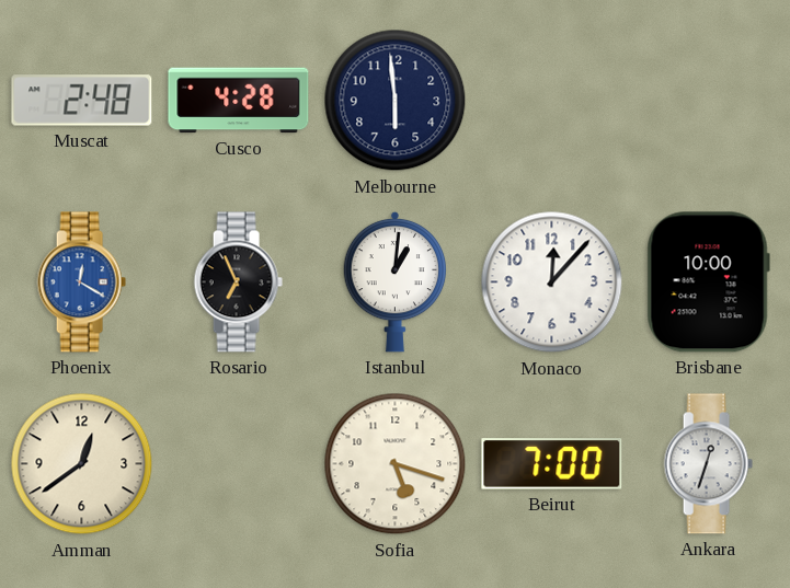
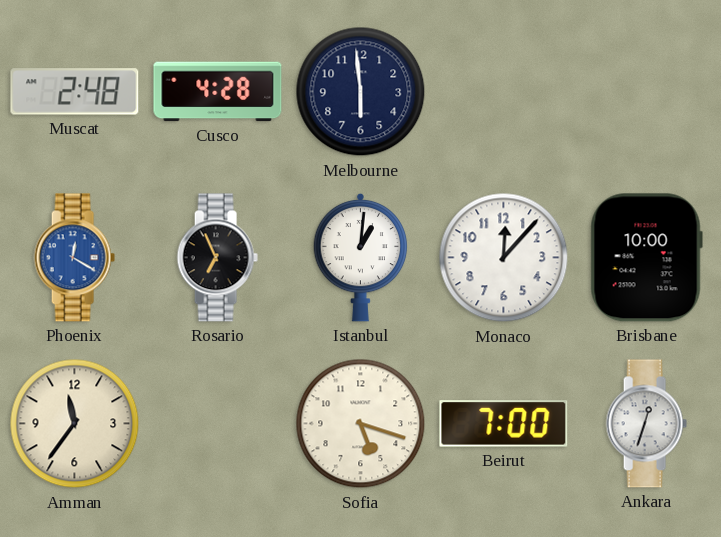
Amman: 12:39 -> 11:36
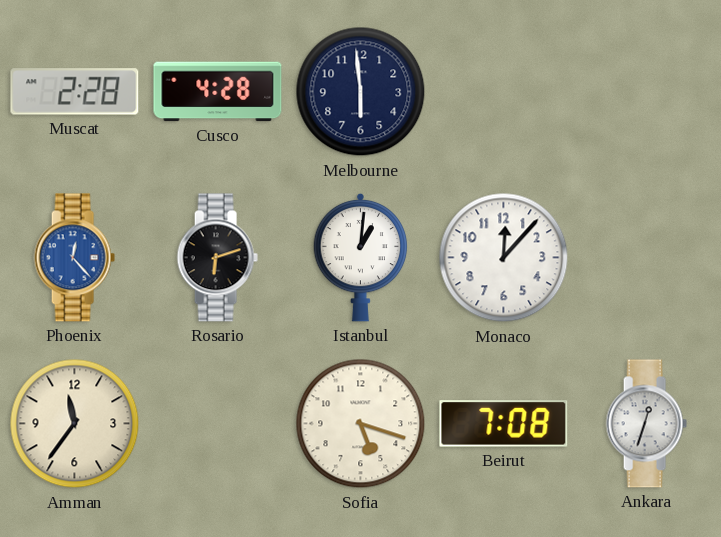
Muscat: 2:48 -> 2:28
Phoenix: 12:20 -> 12:23
Rosario: 6:56 -> 6:12
Brisbane: 10:00 -> none
Beirut: 7:00 -> 7:08
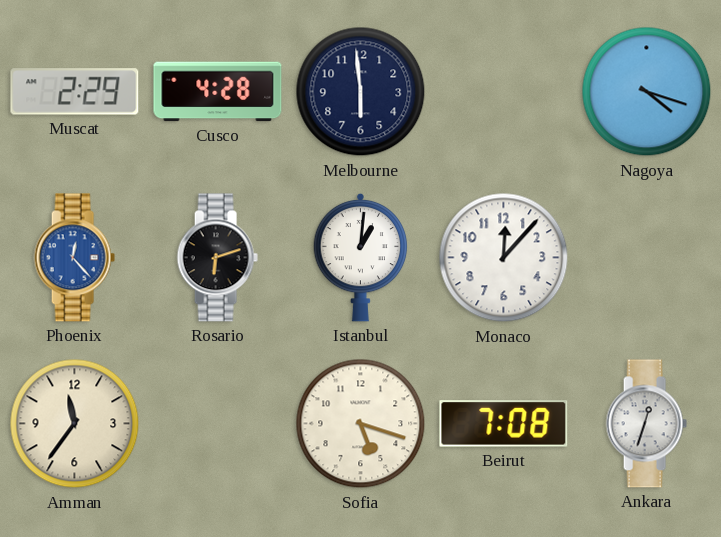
Muscat: 2:28 -> 2:29
Nagoya: none -> 4:18
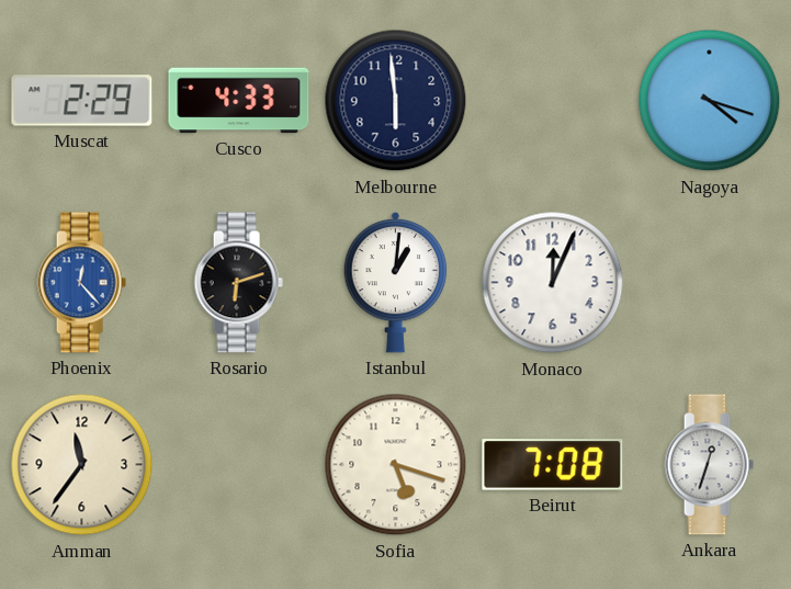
Cusco: 4:28 -> 4:33
Monaco: 12:07 -> 12:04
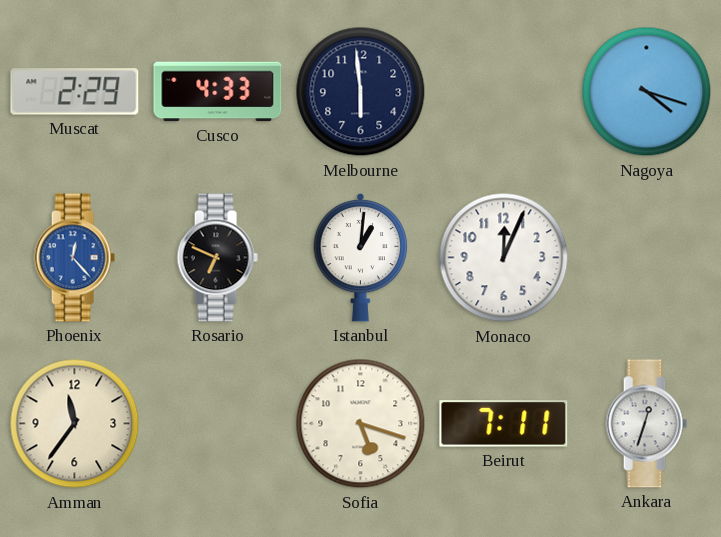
Rosario: 6:12 -> 6:49
Beirut: 7:08 -> 7:11
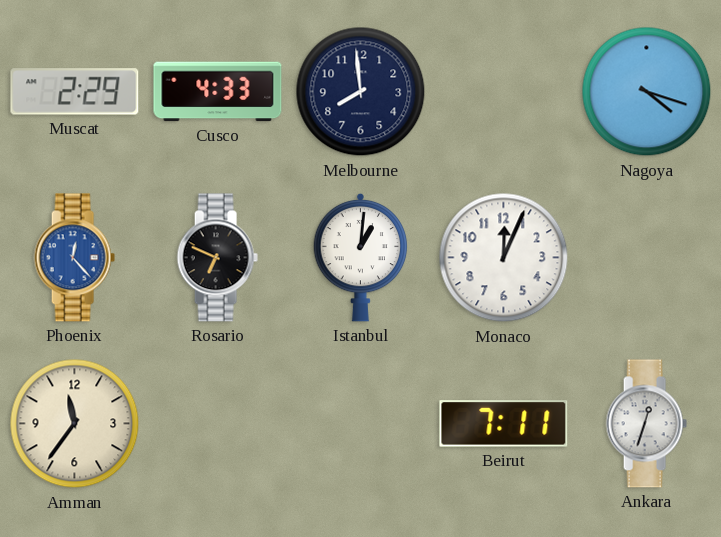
Melbourne: 5:59 -> 7:59
Sofia: 5:18 -> none
